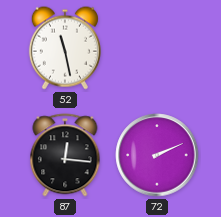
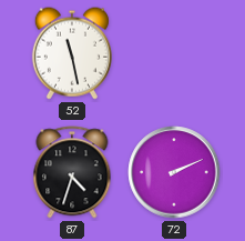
87: 12:16 -> 4:33
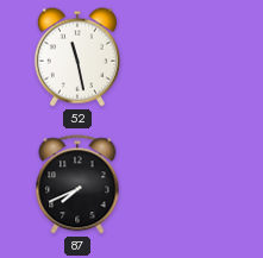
87: 4:33 -> 7:41
72: 2:11 -> none
